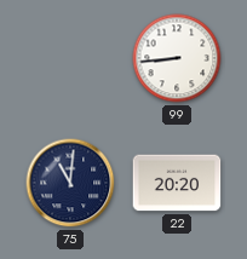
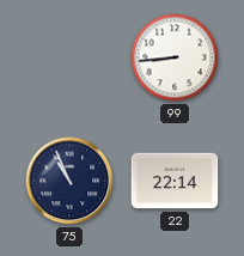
75: 11:01 -> 10:56
22: 20:20 -> 22:14
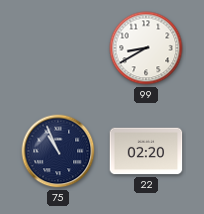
99: 8:44 -> 8:40
22: 22:14 -> 02:20
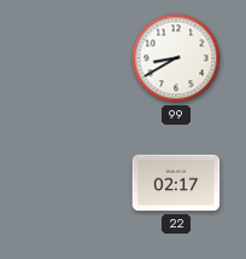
75: 10:56 -> none
22: 02:20 -> 02:17
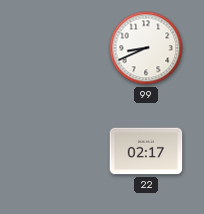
99: 8:40 -> 8:41
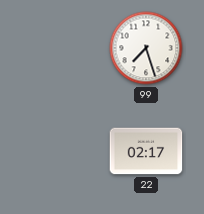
99: 8:41 -> 7:27
